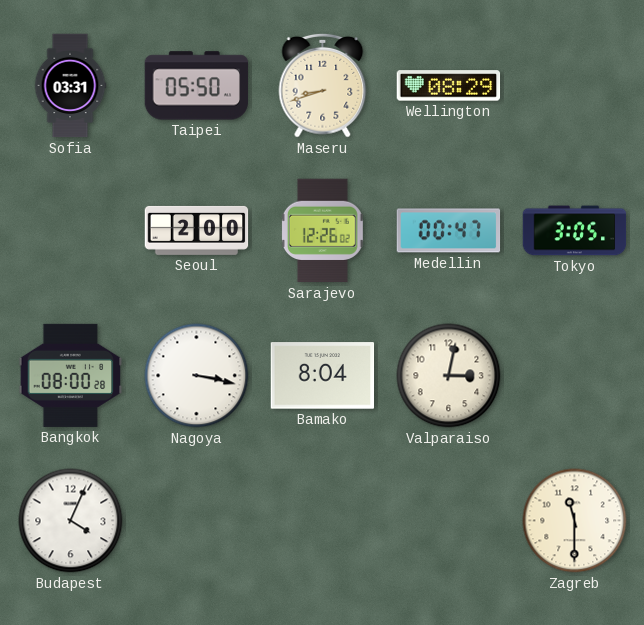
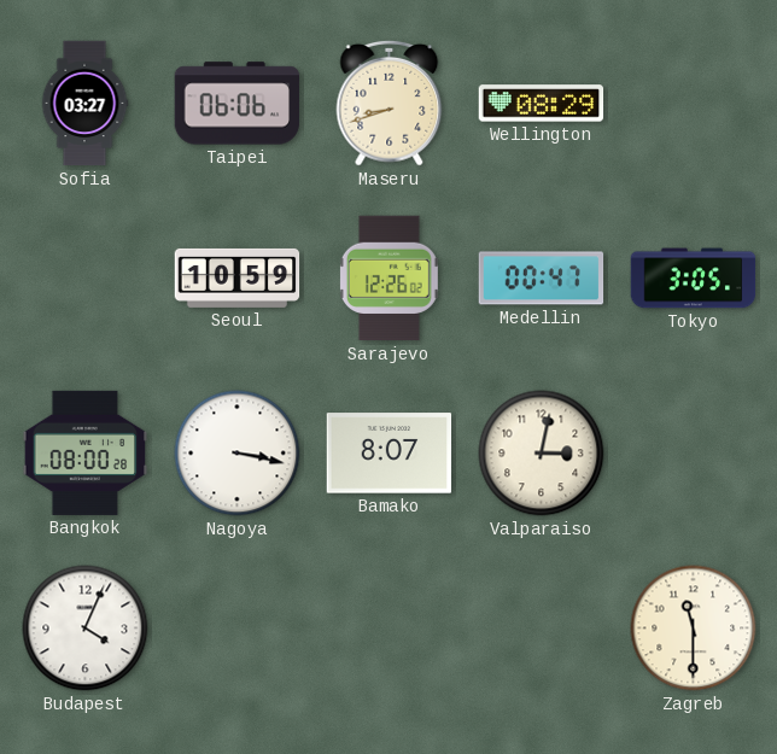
Sofia: 03:31 -> 03:27
Taipei: 05:50 -> 06:06
Seoul: 2:00 -> 10:59
Bamako: 8:04 -> 8:07
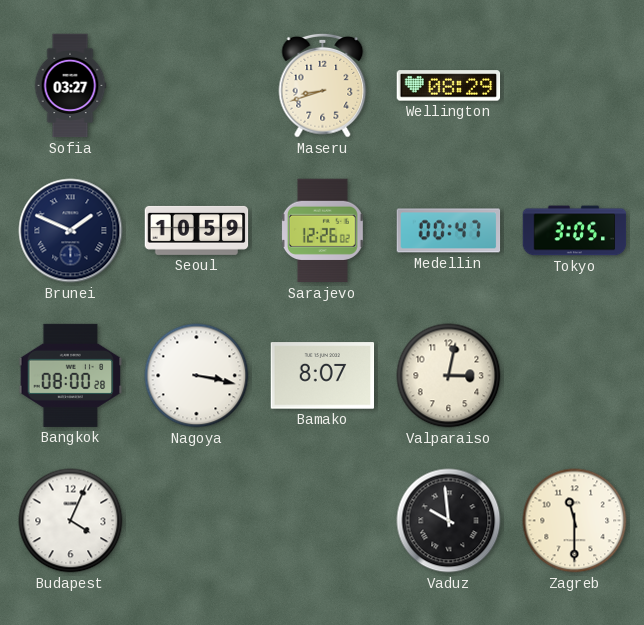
Taipei: 06:06 -> none
Brunei: none -> 1:49
Vaduz: none -> 9:59
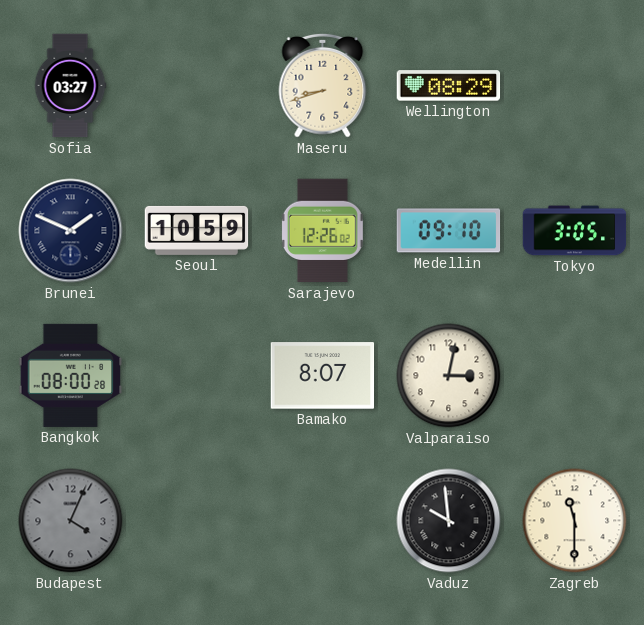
Medellin: 00:47 -> 09:10
Nagoya: 3:17 -> none
Budapest dial: white -> grey
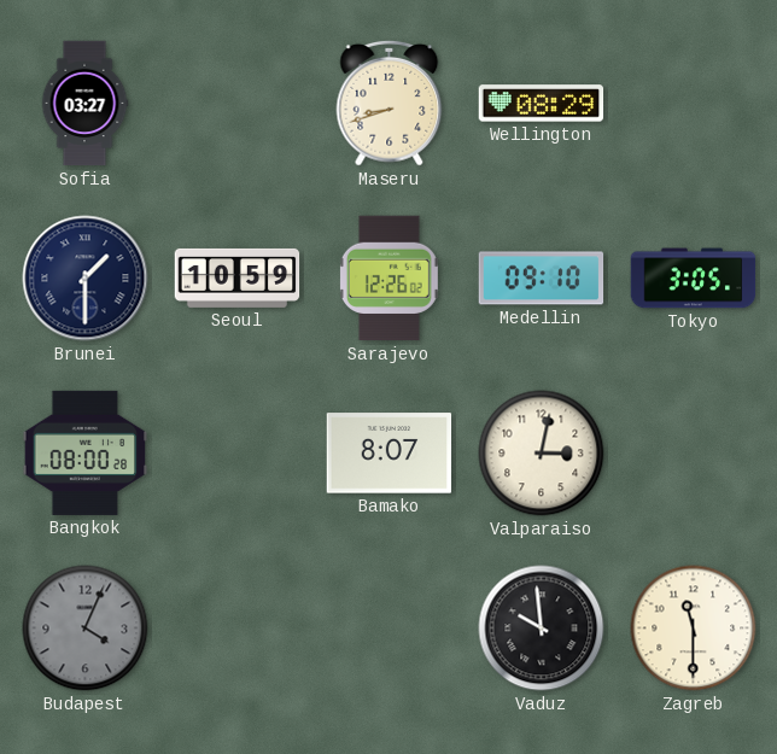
Brunei: 1:49 -> 1:30
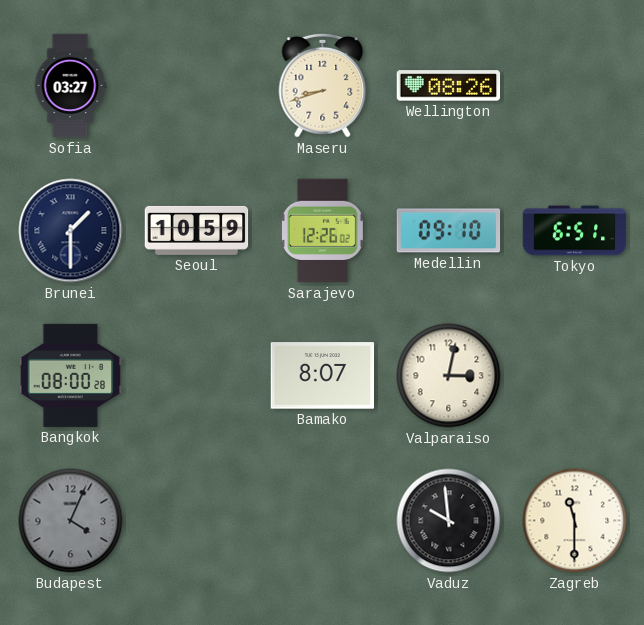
Wellington: 08:29 -> 08:26
Tokyo: 3:05 -> 6:51
